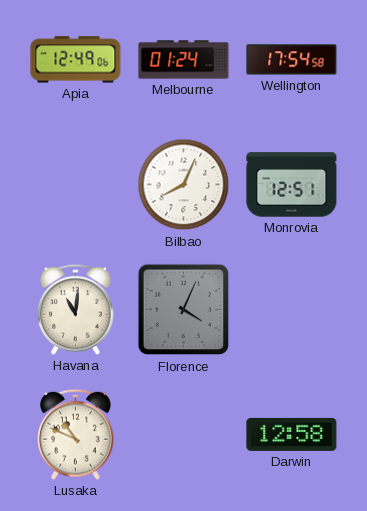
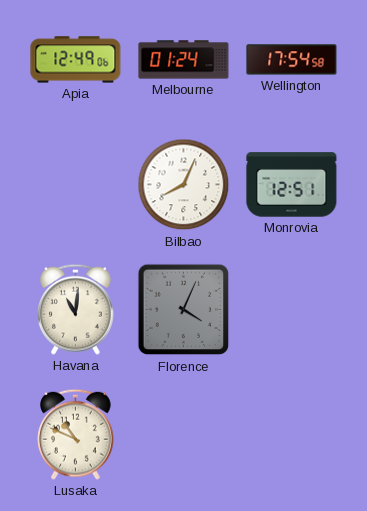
Darwin: 12:58 -> none
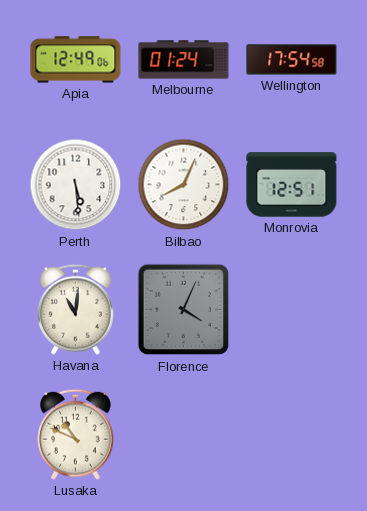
Perth: none -> 5:29
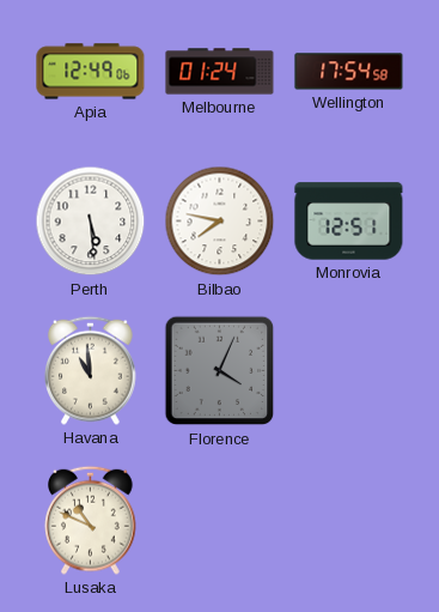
Bilbao: 8:04 -> 7:47
Havana: 11:01 -> 10:59
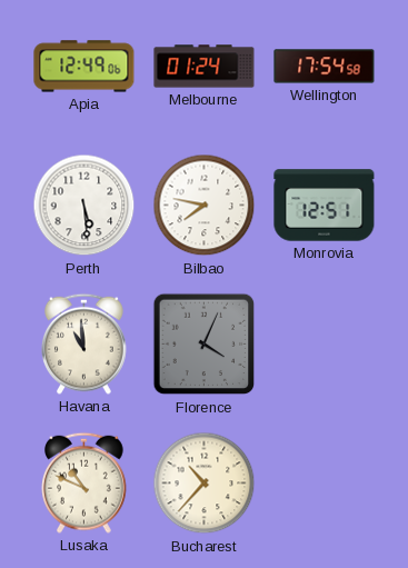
Bucharest: none -> 10:37
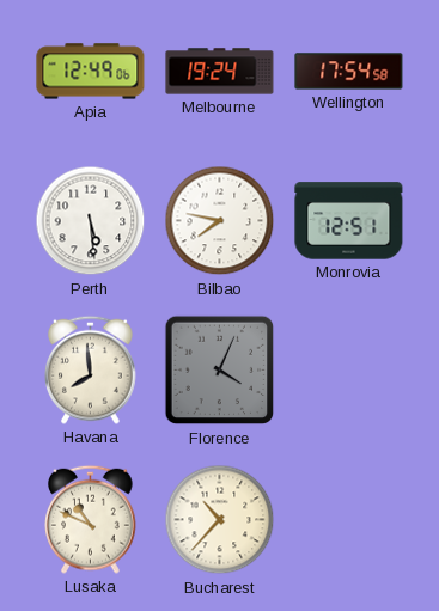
Melbourne: 01:24 -> 19:24
Havana: 10:59 -> 7:59
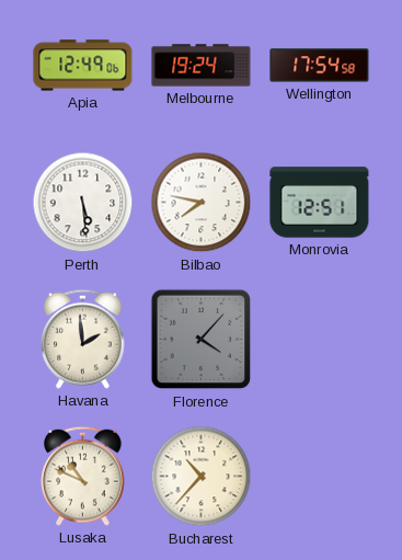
Havana: 7:59 -> 1:59
Florence: 4:04 -> 4:07
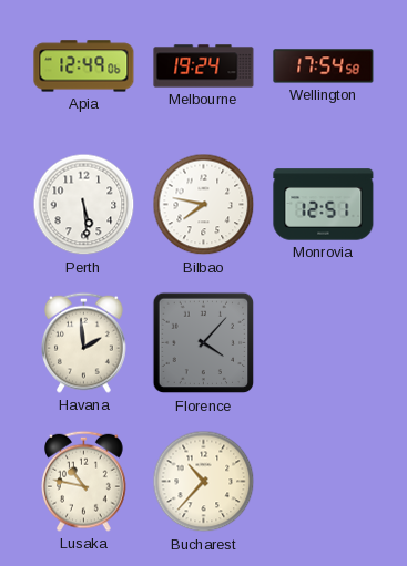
Lusaka: 10:49 -> 10:47
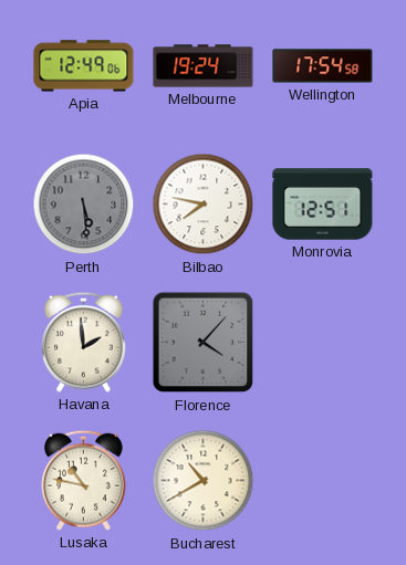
Perth dial: white -> grey
Bucharest: 10:37 -> 10:40
